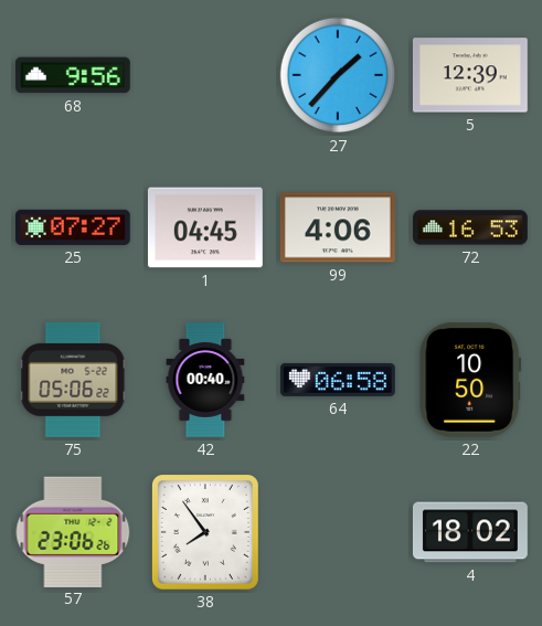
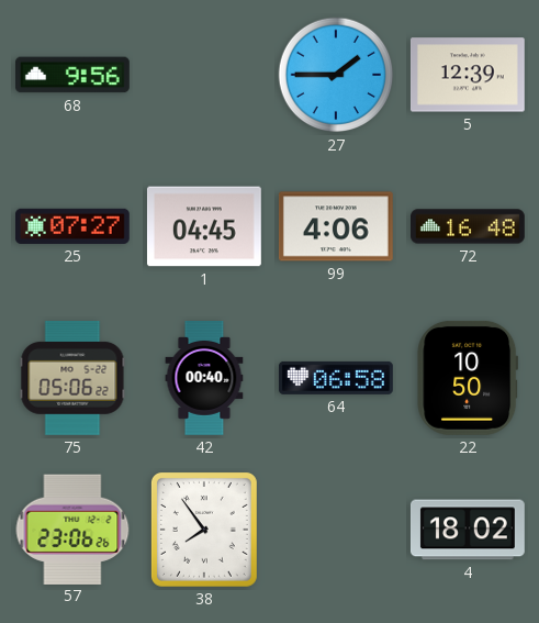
27: 1:37 -> 1:45
72: 16:53 -> 16:48
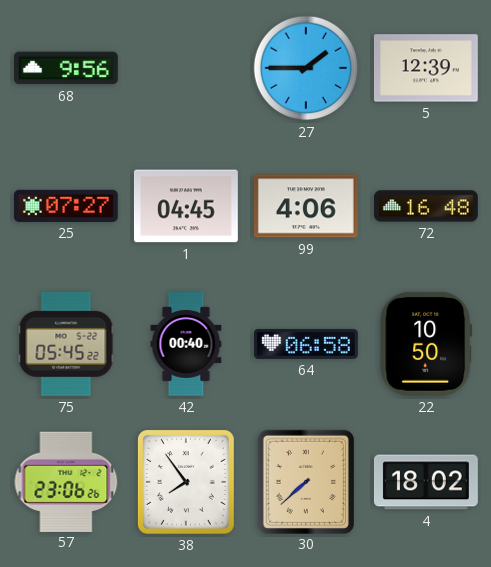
75: 05:06 -> 05:45
30: none -> 7:38
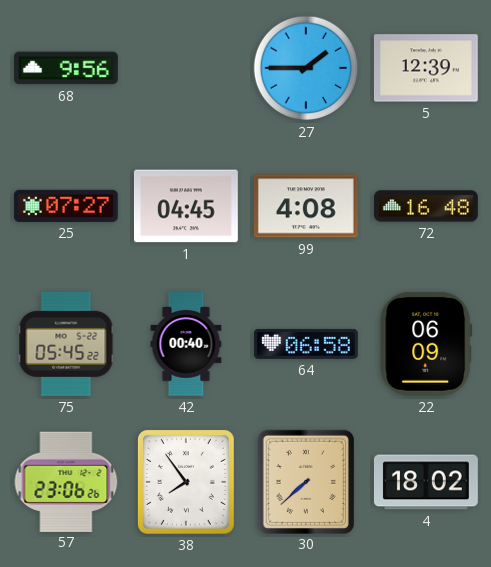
99: 4:06 -> 4:08
22: 10:50 -> 06:09
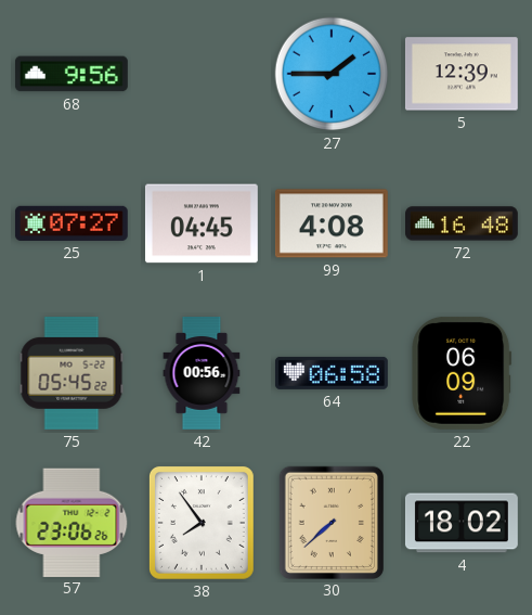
42: 00:40 -> 00:56
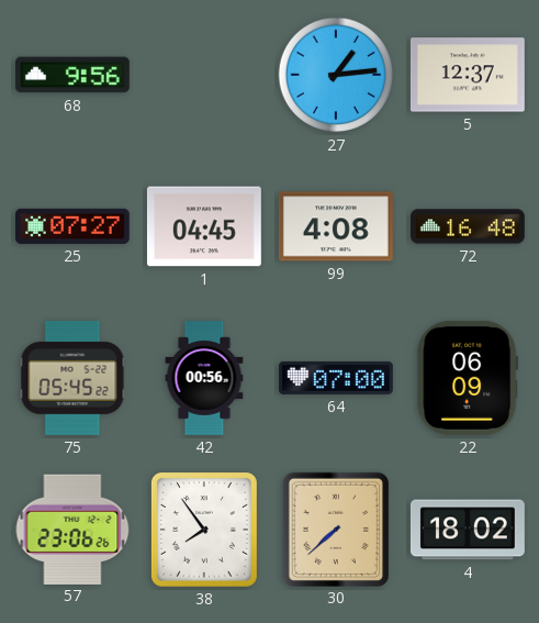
27: 1:45 -> 1:14
5: 12:39 -> 12:37
64: 06:58 -> 07:00
